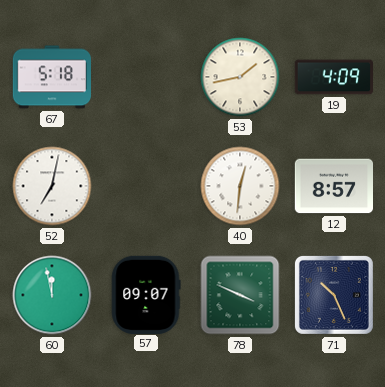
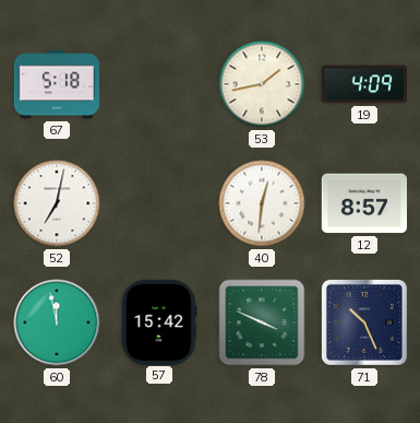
57: 09:07 -> 15:42
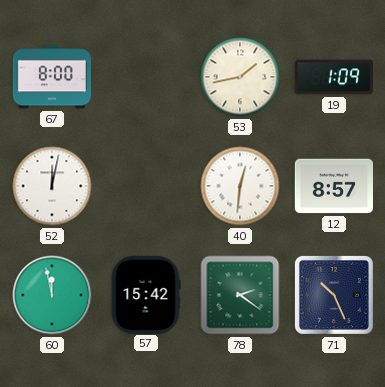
67: 5:18 -> 8:00
19: 4:09 -> 1:09
52: 7:02 -> 12:02
78: 3:49 -> 2:21
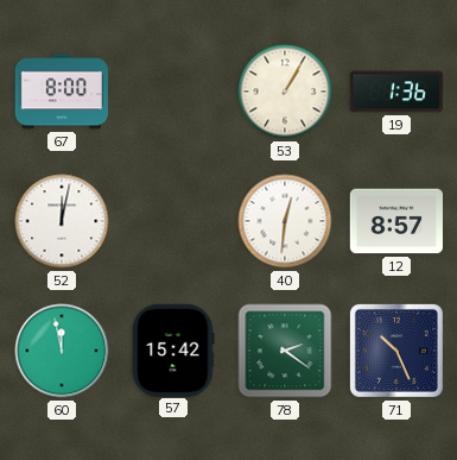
53: 1:43 -> 1:05
19: 1:09 -> 1:36
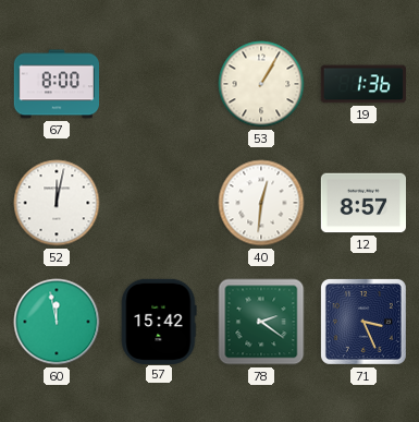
71: 10:26 -> 3:26
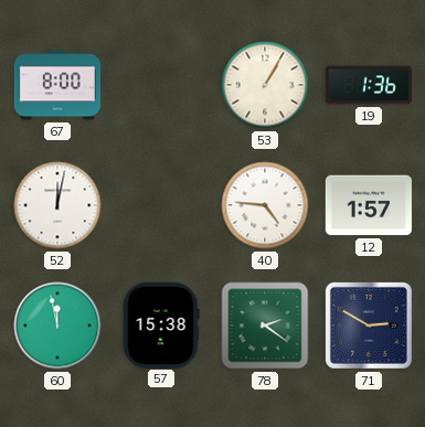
40: 12:31 -> 4:46
12: 8:57 -> 1:57
57: 15:42 -> 15:38
71: 3:26 -> 2:50
